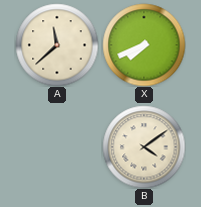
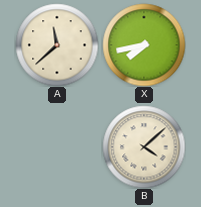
X: 7:41 -> 7:43
B: 4:09 -> 4:08
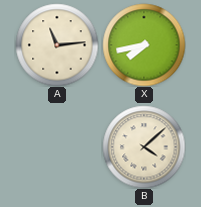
A: 11:38 -> 11:14
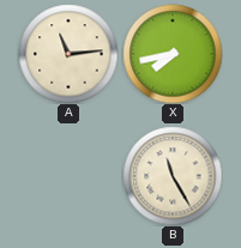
B: 4:08 -> 11:25
